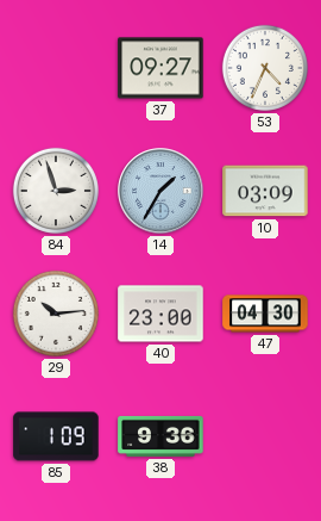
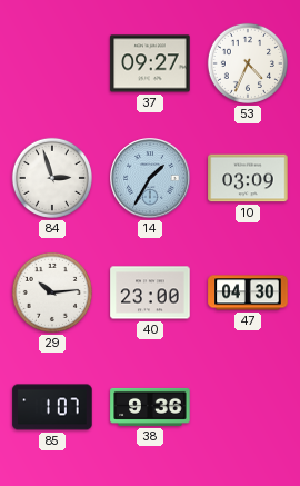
85: 1:09 -> 1:07
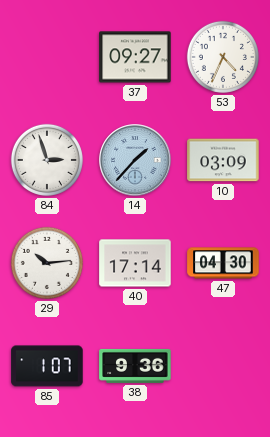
14: 1:35 -> 1:37
40: 23:00 -> 17:14
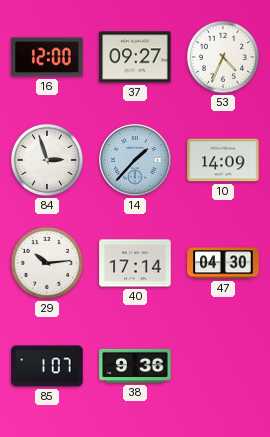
16: none -> 12:00
10: 03:09 -> 14:09
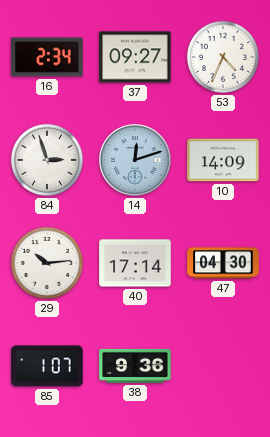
16: 12:00 -> 2:34
14: 1:37 -> 12:12
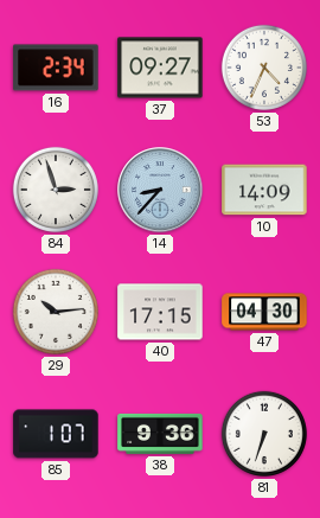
14: 12:12 -> 8:37
40: 17:14 -> 17:15
81: none -> 6:33
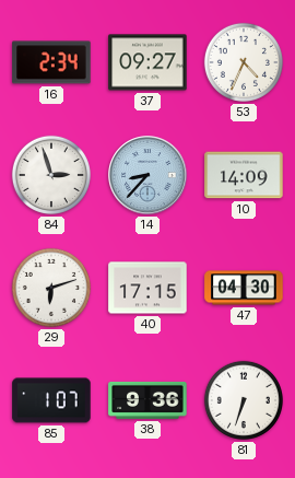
29: 10:14 -> 6:12
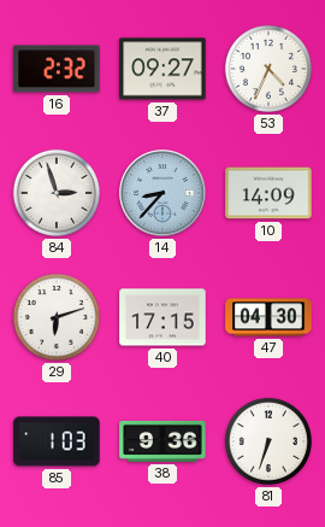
16: 2:34 -> 2:32
85: 1:07 -> 1:03
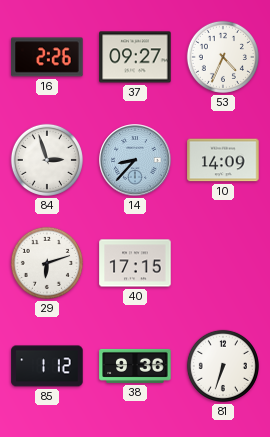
16: 2:32 -> 2:26
47: 04:30 -> none
85: 1:03 -> 1:12
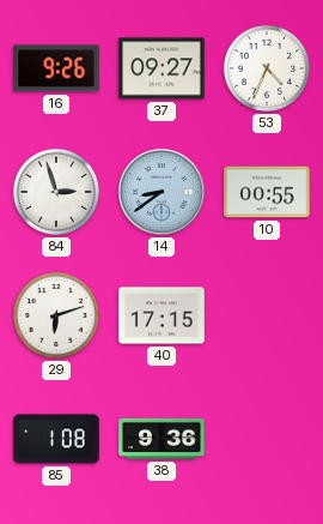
16: 2:26 -> 9:26
14: 8:37 -> 8:39
10: 14:09 -> 00:55
85: 1:12 -> 1:08
81: 6:33 -> none
